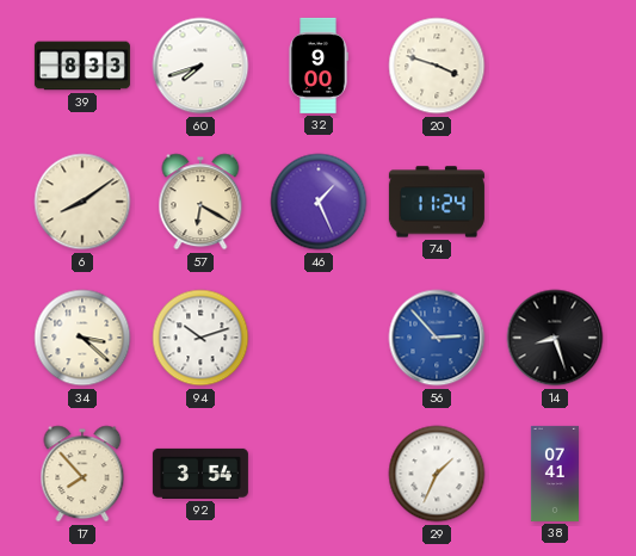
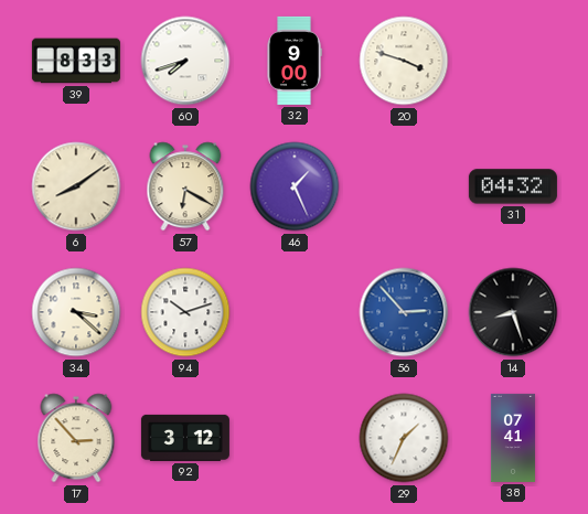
74: 11:24 -> none
31: none -> 04:32
17: 7:53 -> 2:53
92: 3:54 -> 3:12
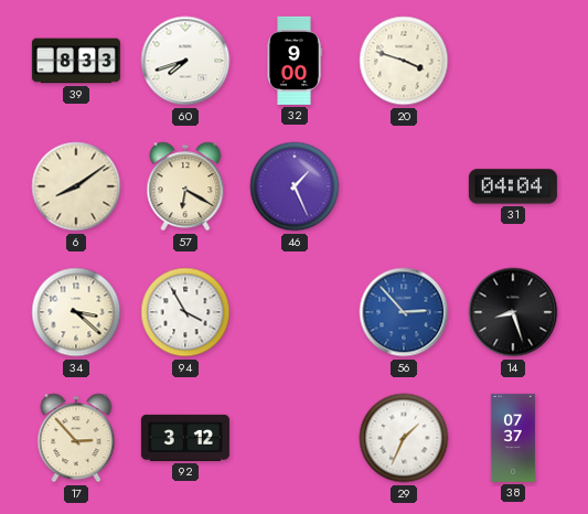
31: 04:32 -> 04:04
94: 10:12 -> 3:55
38: 07:41 -> 07:37
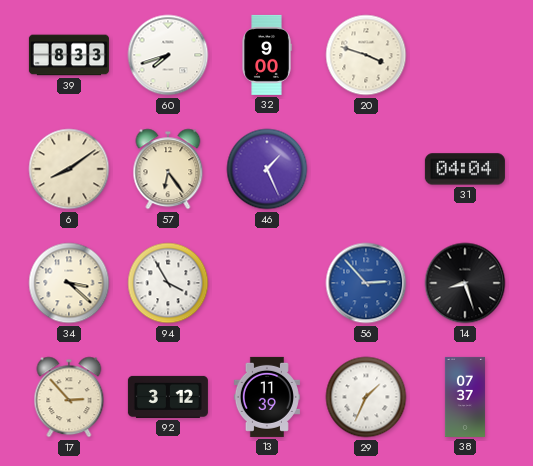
57: 6:20 -> 6:24
13: none -> 11:39
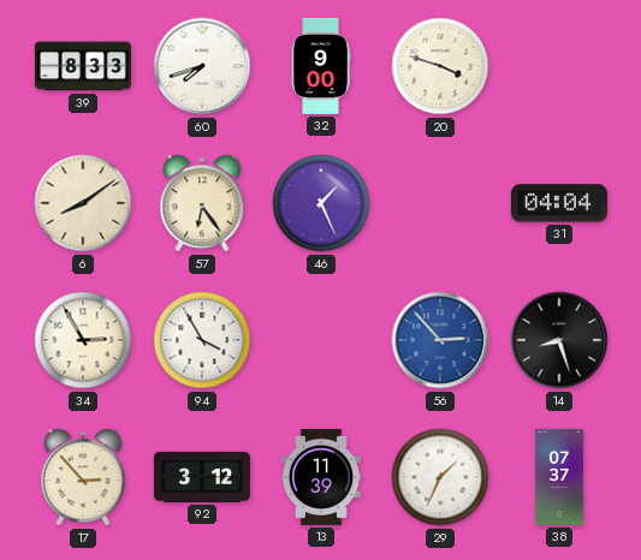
34: 3:22 -> 2:55
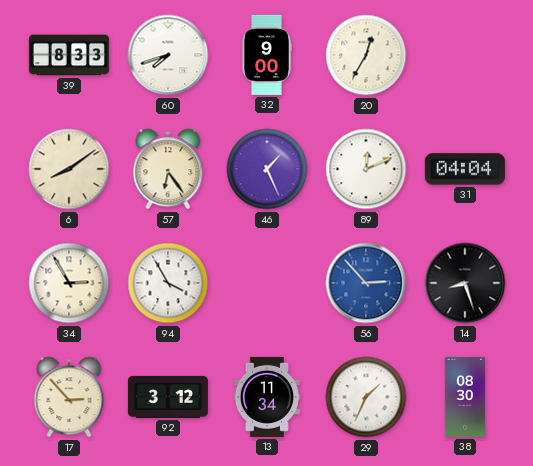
20: 3:48 -> 12:35
89: none -> 12:11
13: 11:39 -> 11:34
38: 07:37 -> 08:30
